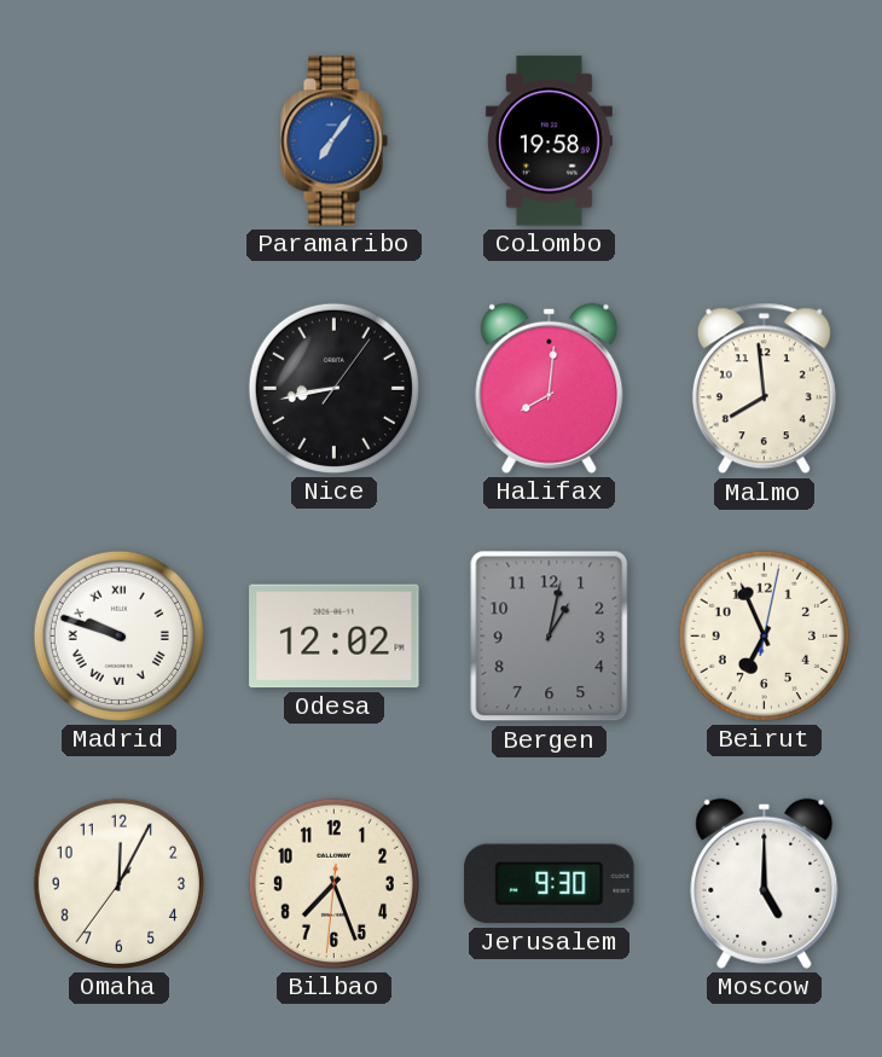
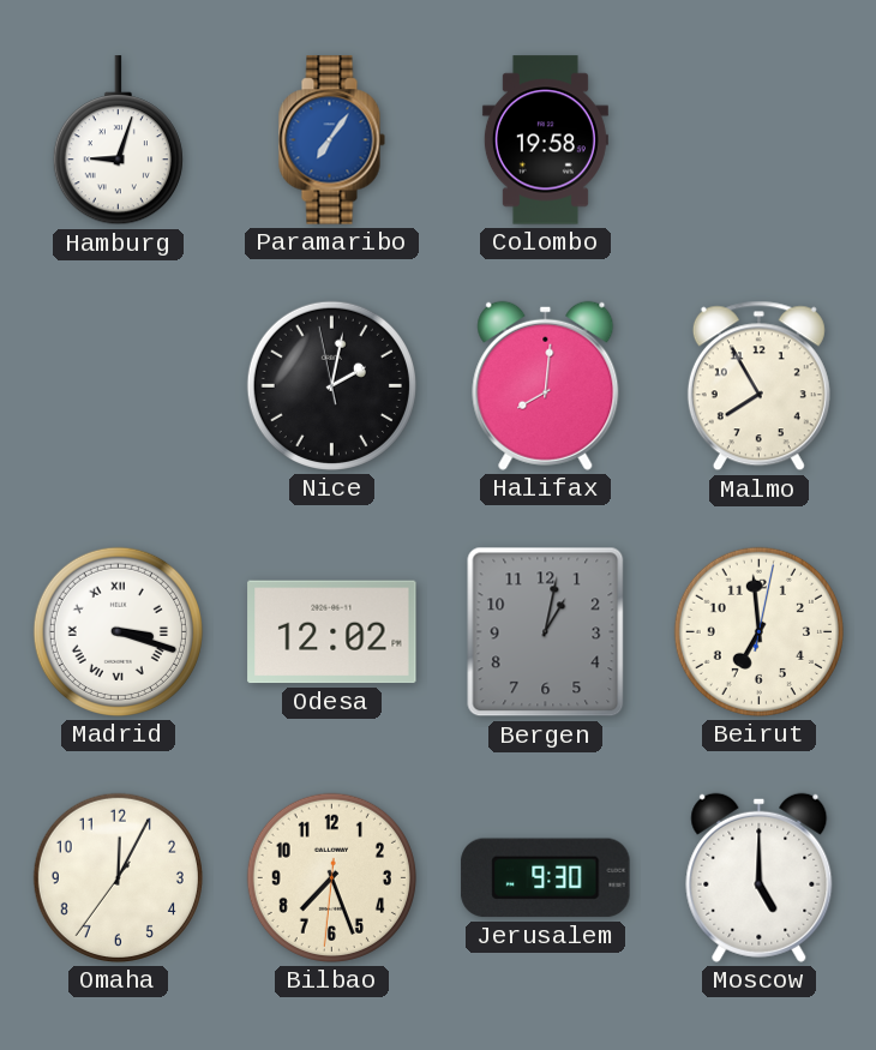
Hamburg: none -> 9:03
Nice: 8:43 -> 2:01
Malmo: 7:59 -> 7:55
Madrid: 9:48 -> 3:18
Beirut: 6:56 -> 6:59
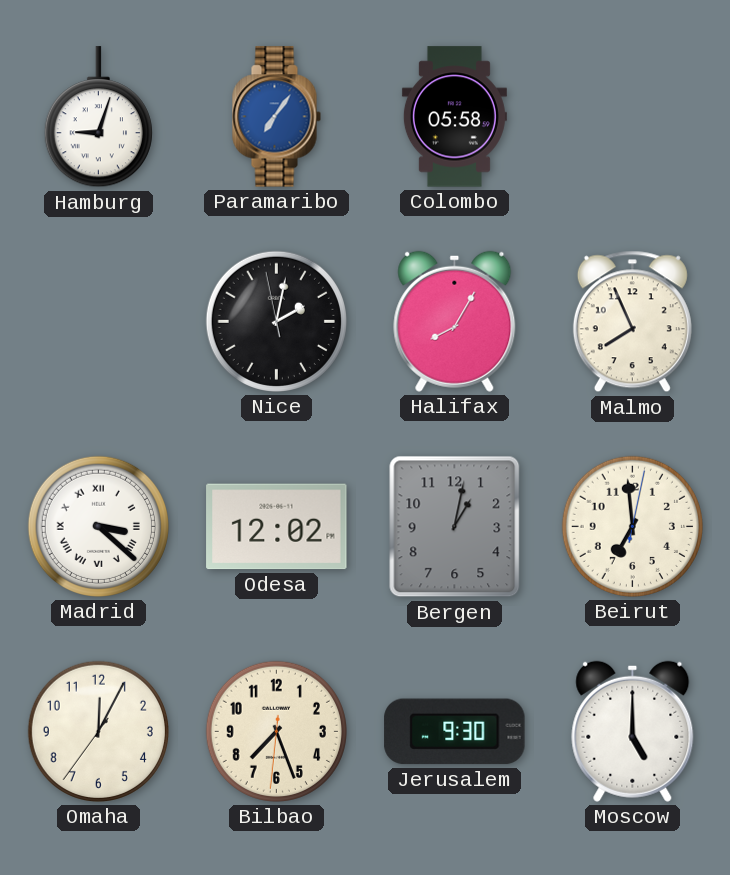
Colombo: 19:58 -> 05:58
Halifax: 8:01 -> 8:05
Malmo: 7:55 -> 7:56
Madrid: 3:18 -> 3:22
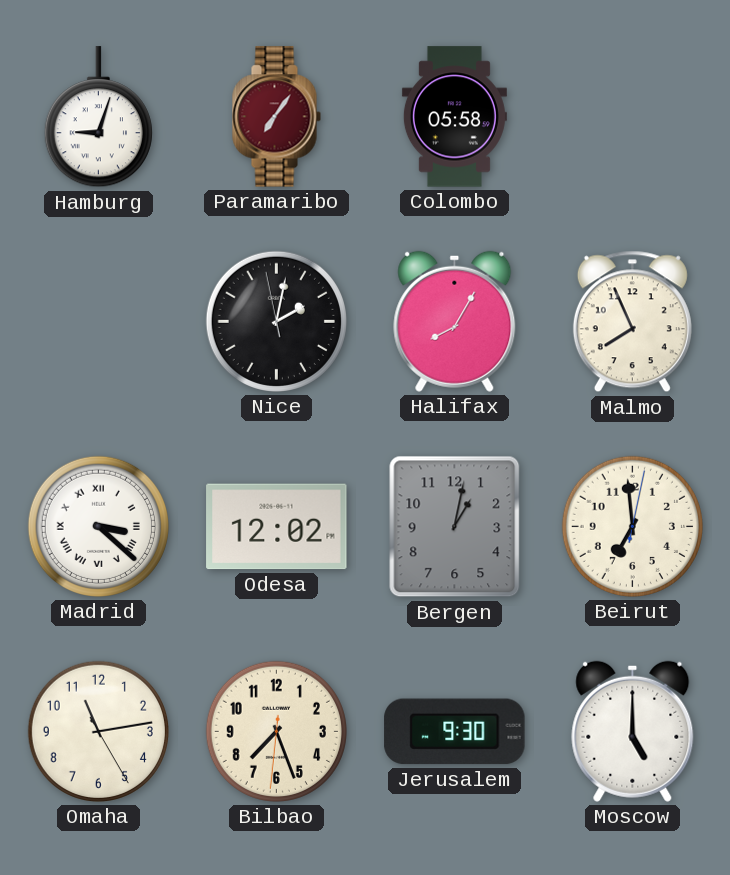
Paramaribo dial: blue -> burgundy
Omaha: 12:04 -> 11:13
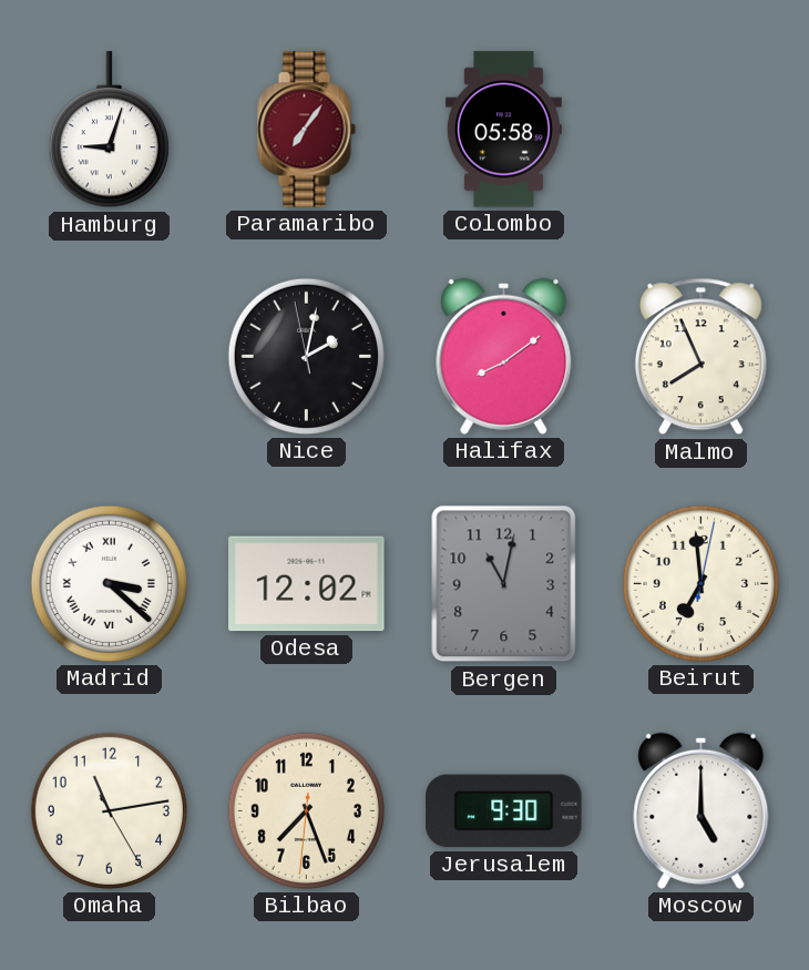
Halifax: 8:05 -> 8:09
Bergen: 1:02 -> 11:02
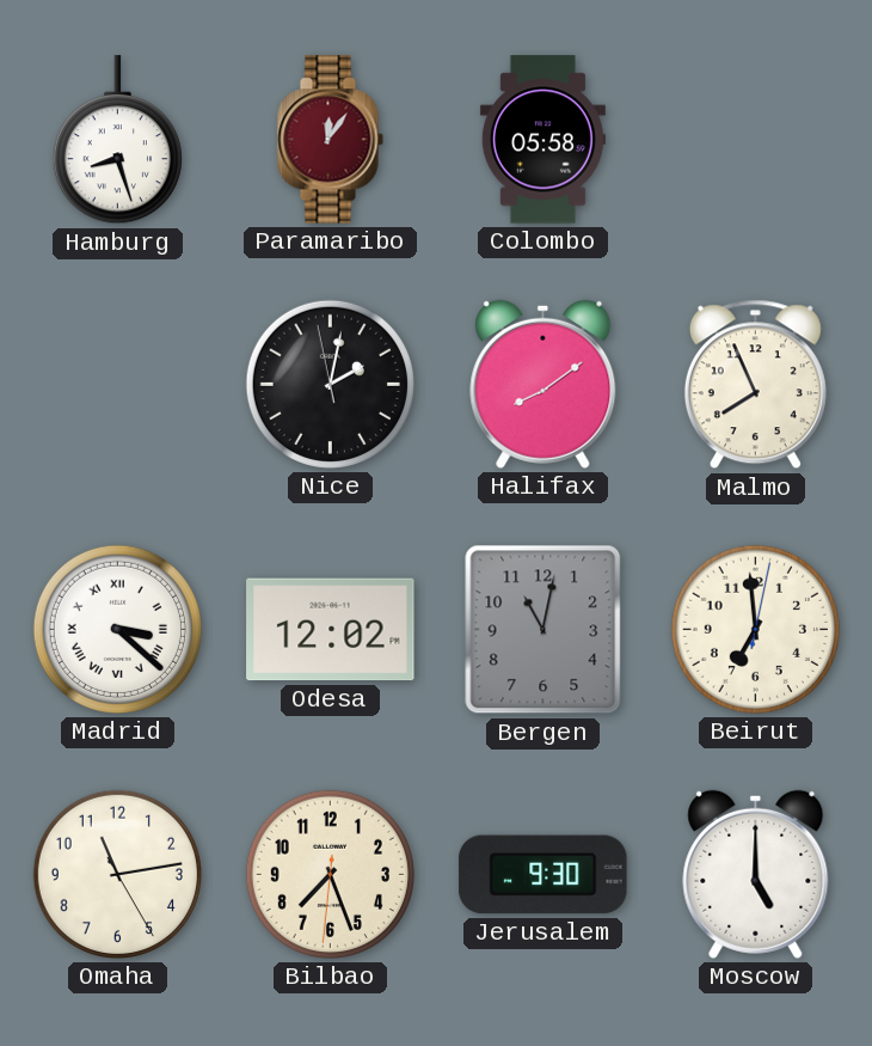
Hamburg: 9:03 -> 8:27
Paramaribo: 7:06 -> 12:06
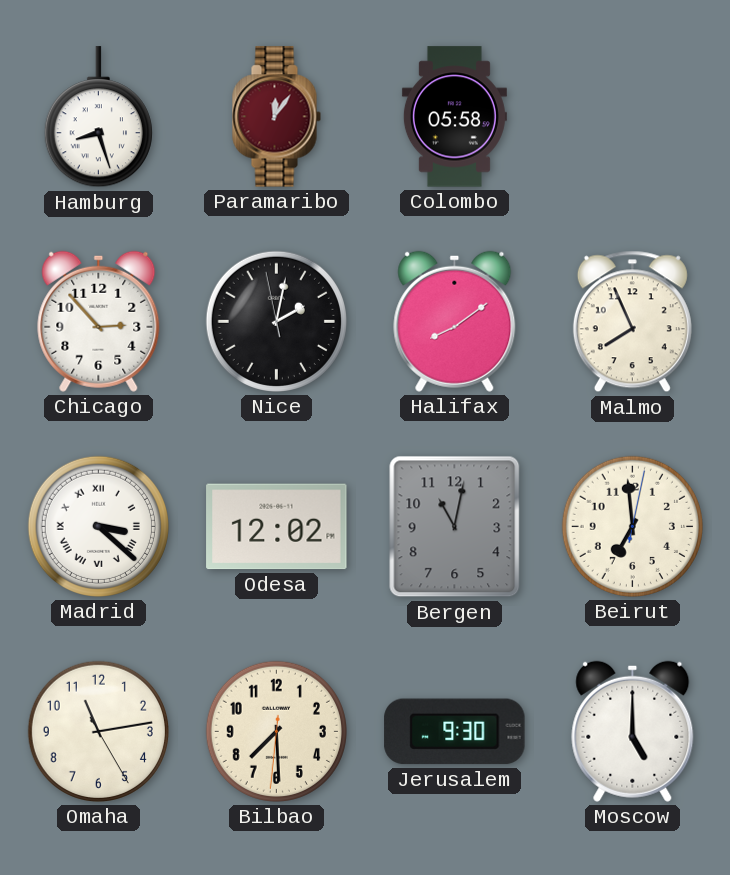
Chicago: none -> 2:53
Bilbao: 7:26 -> 7:29
